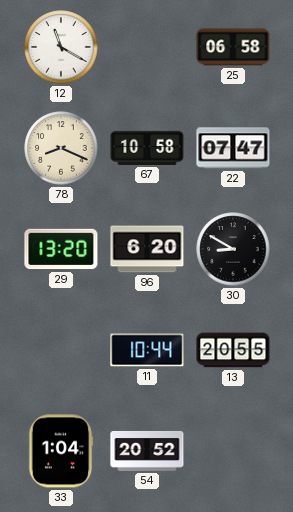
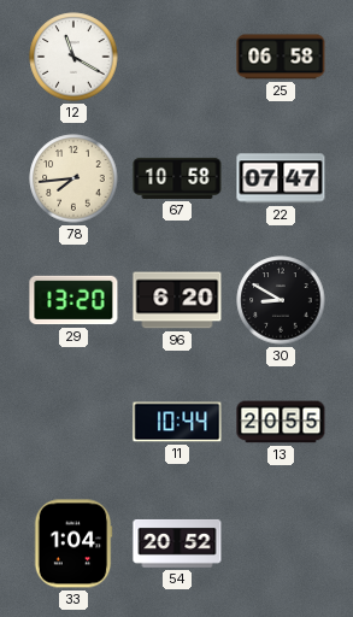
78: 8:19 -> 7:44
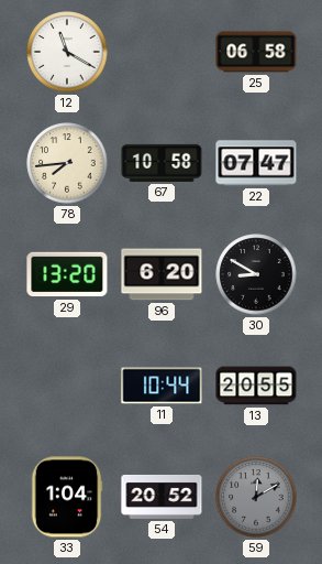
59: none -> 12:10
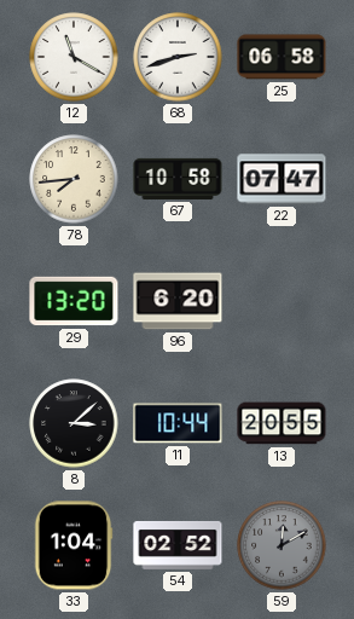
68: none -> 2:42
30: 8:50 -> none
8: none -> 3:08
54: 20:52 -> 02:52
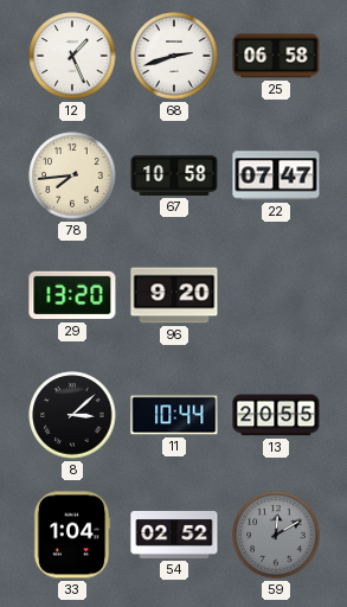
12: 11:20 -> 1:26
96: 6:20 -> 9:20
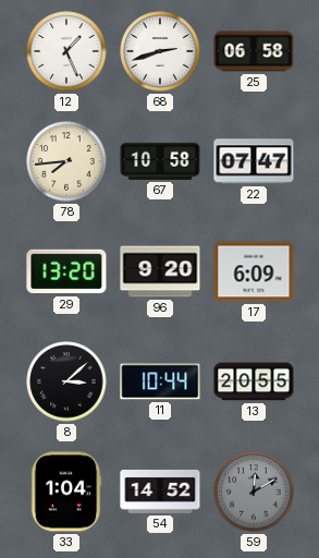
17: none -> 6:09
54: 02:52 -> 14:52
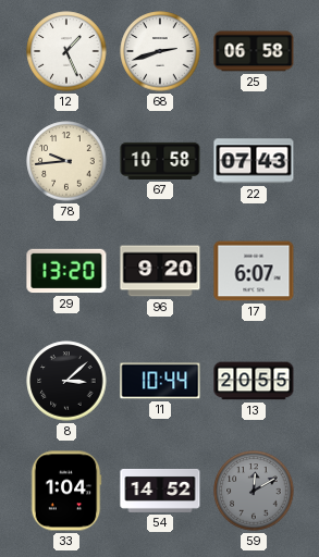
78: 7:44 -> 9:44
22: 07:47 -> 07:43
17: 6:09 -> 6:07
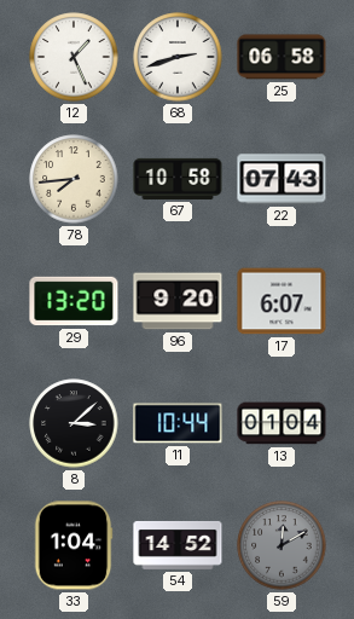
78: 9:44 -> 7:44
13: 20:55 -> 01:04
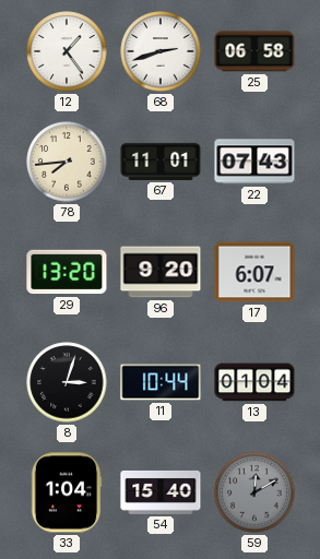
12: 1:26 -> 1:24
67: 10:58 -> 11:01
8: 3:08 -> 3:03
54: 14:52 -> 15:40
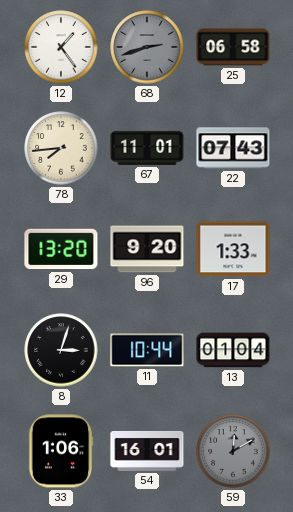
68 dial: white -> grey
17: 6:07 -> 1:33
33: 1:04 -> 1:06
54: 15:40 -> 16:01
